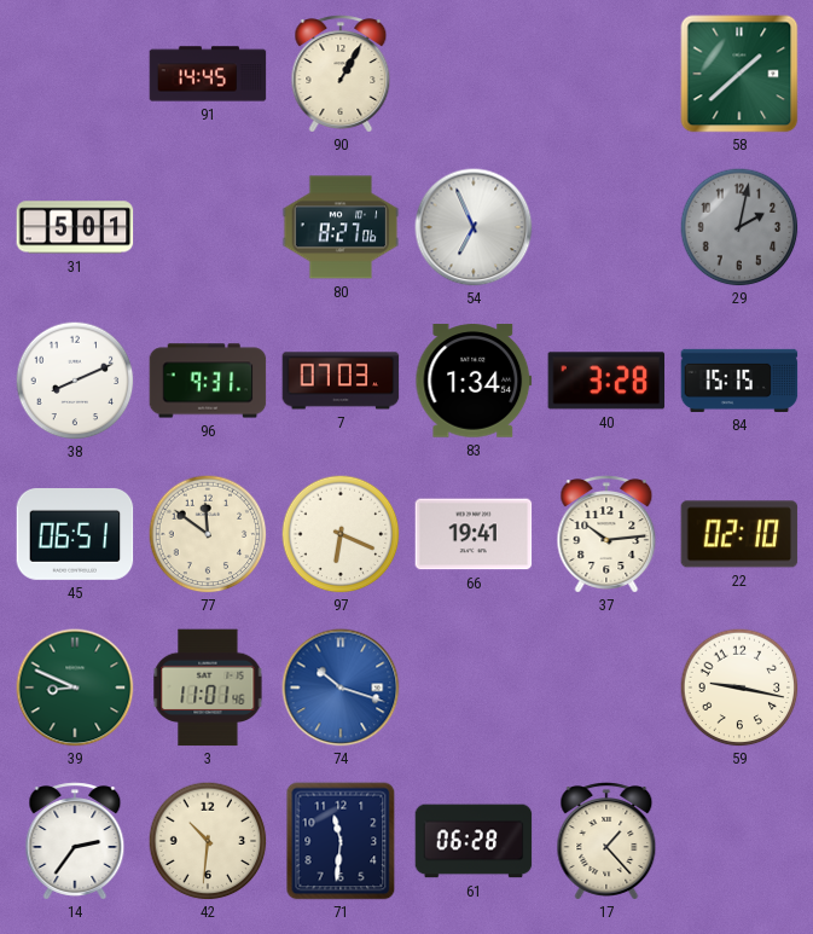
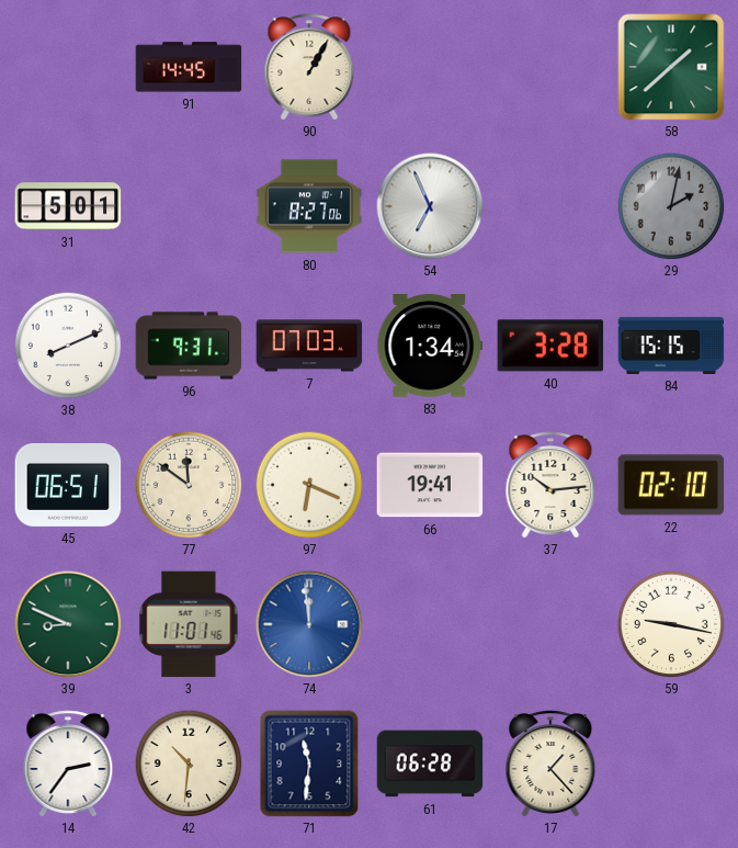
74: 10:18 -> 11:59
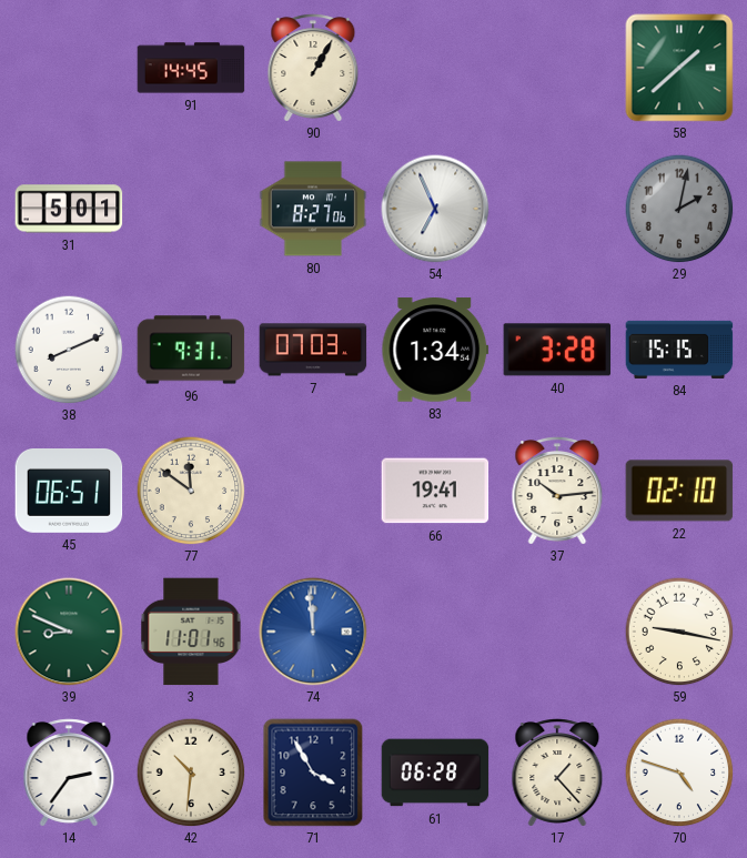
97: 6:19 -> none
71: 11:31 -> 3:55
70: none -> 4:48
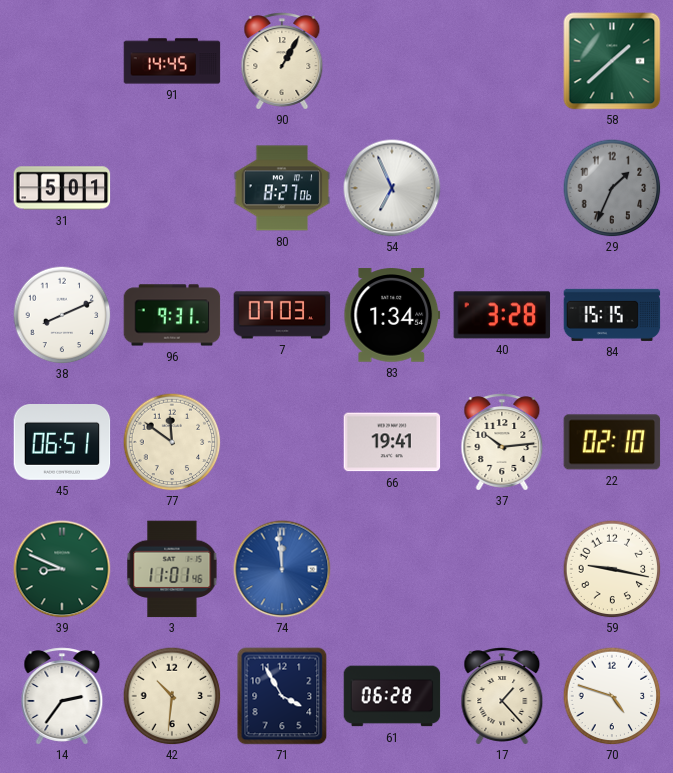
29: 2:02 -> 1:34
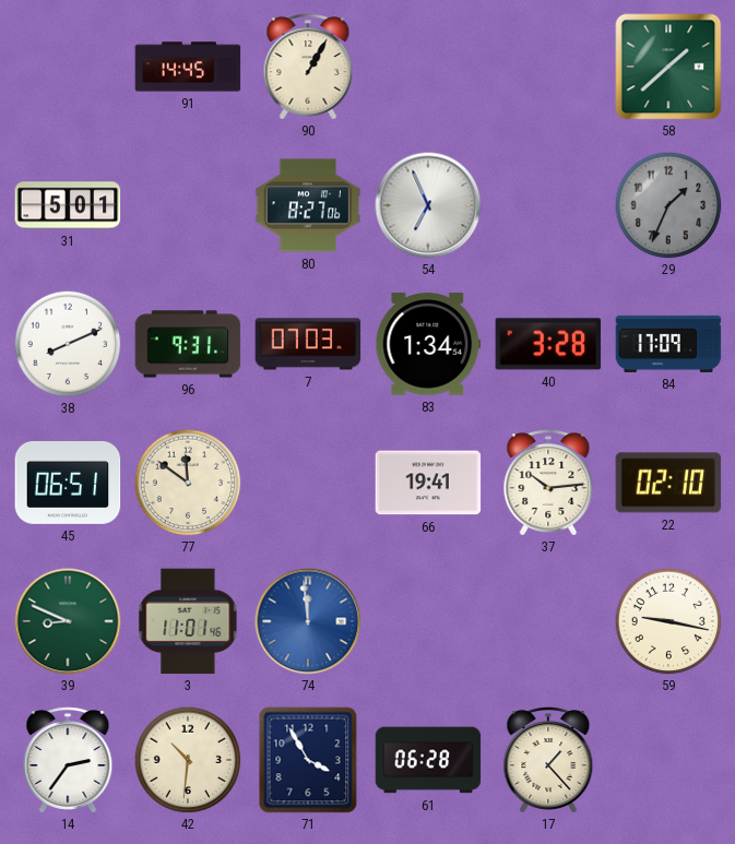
84: 15:15 -> 17:09
70: 4:48 -> none
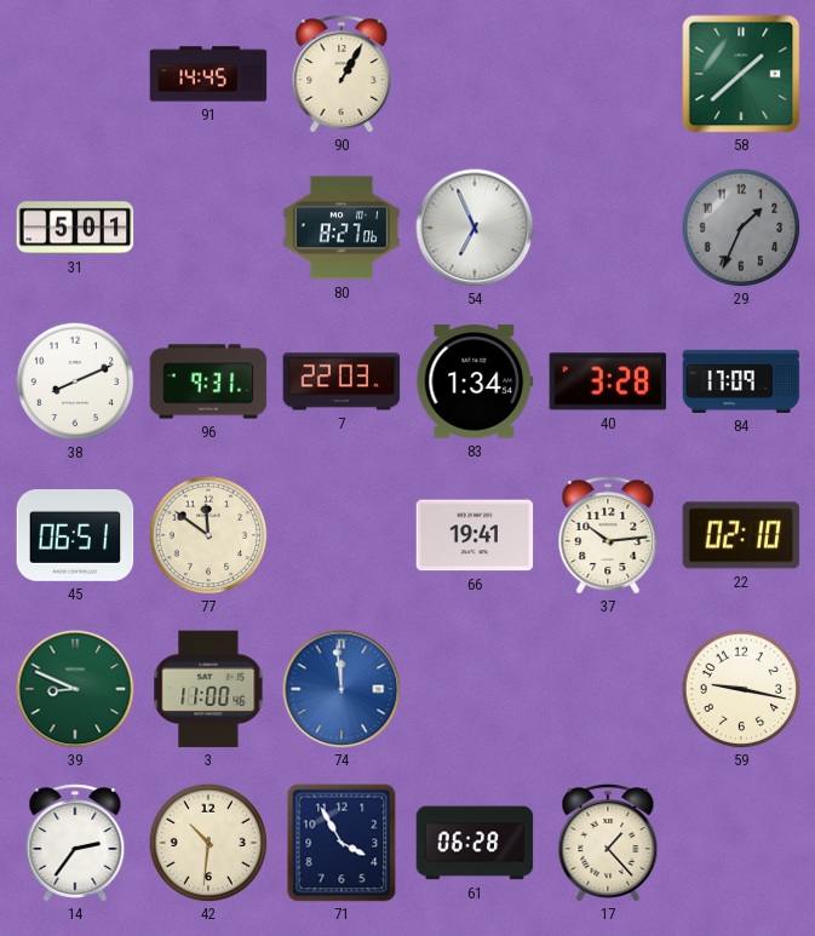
7: 07:03 -> 22:03
3: 11:01 -> 11:00
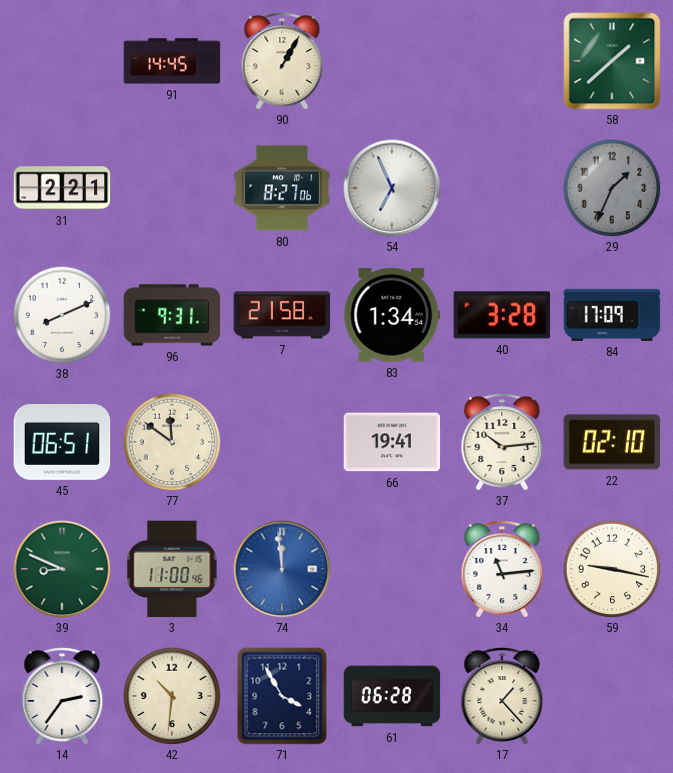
31: 5:01 -> 2:21
7: 22:03 -> 21:58
34: none -> 11:14
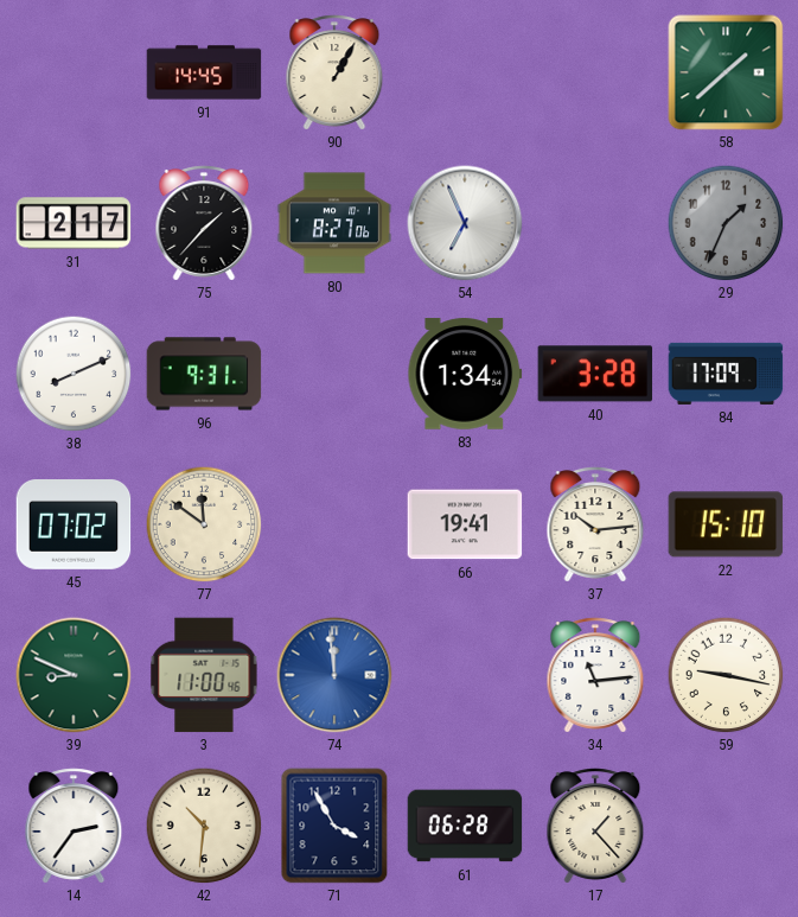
31: 2:21 -> 2:17
75: none -> 1:37
7: 21:58 -> none
45: 06:51 -> 07:02
22: 02:10 -> 15:10
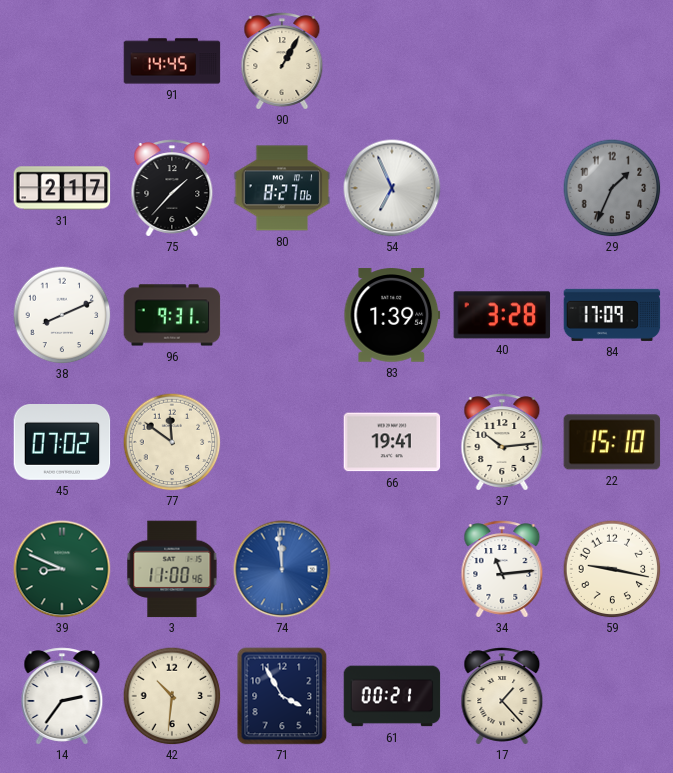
58: 1:38 -> none
83: 1:34 -> 1:39
61: 06:28 -> 00:21
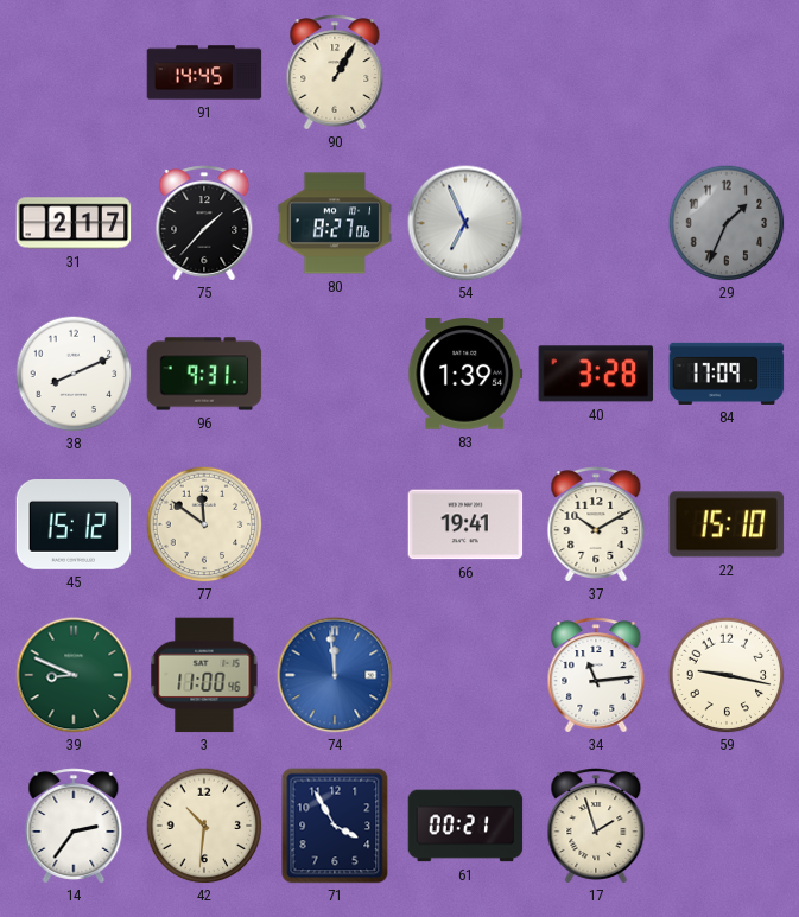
45: 07:02 -> 15:12
37: 10:14 -> 10:10
17: 1:23 -> 1:57
